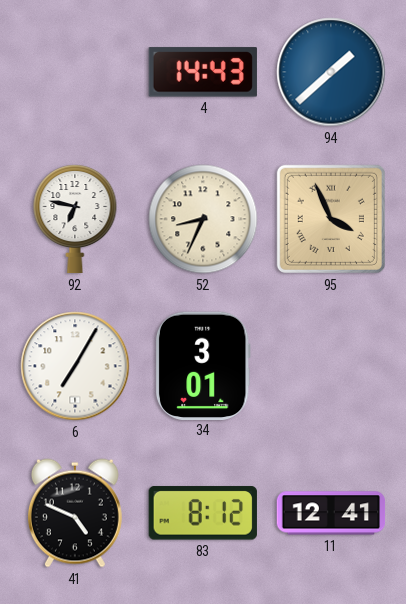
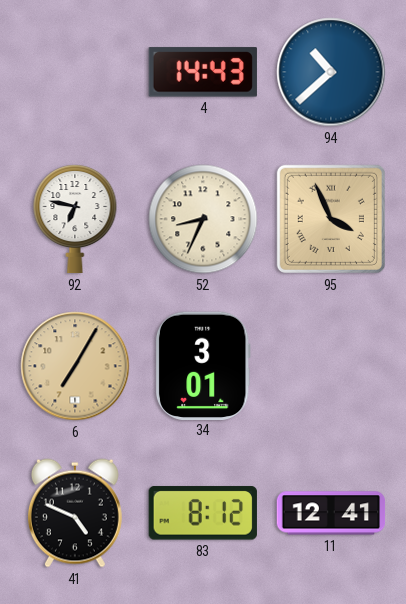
94: 1:38 -> 10:38
6 dial: white -> champagne
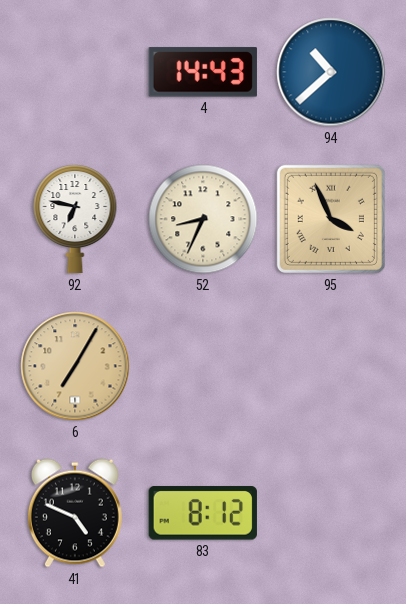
34: 3:01 -> none
11: 12:41 -> none
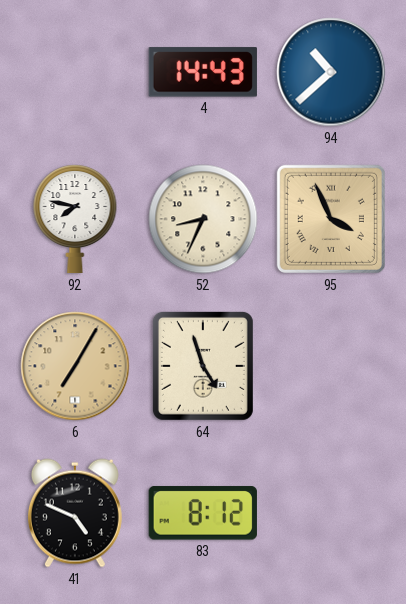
92: 6:47 -> 7:47
64: none -> 4:57
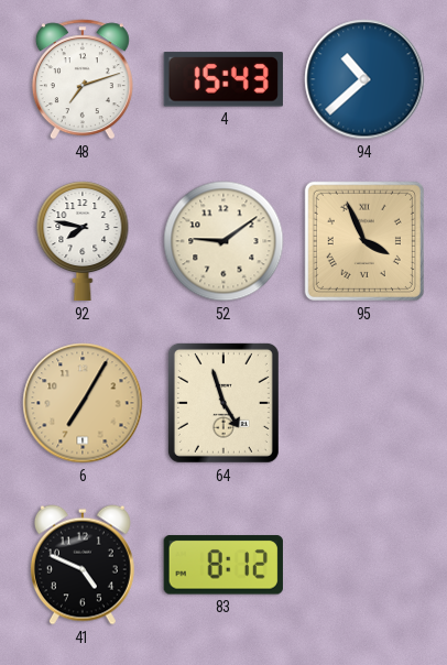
48: none -> 7:12
4: 14:43 -> 15:43
52: 8:34 -> 9:09
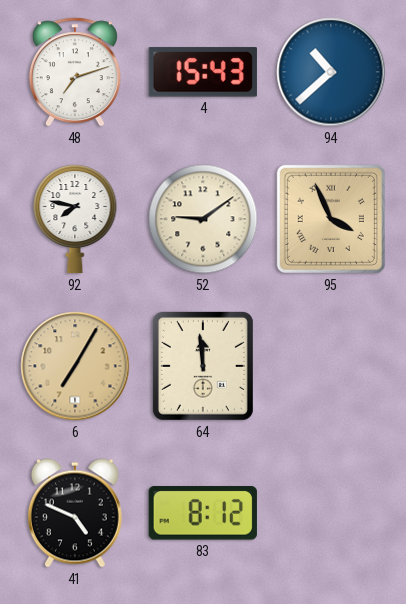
64: 4:57 -> 11:59
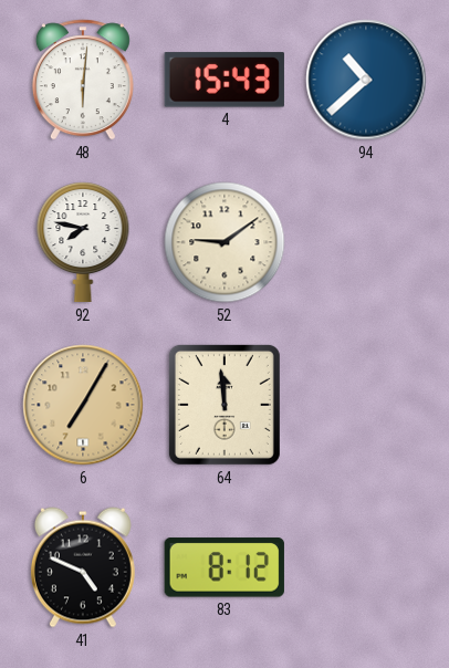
48: 7:12 -> 6:01
95: 3:56 -> none
